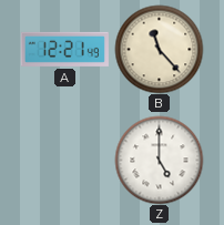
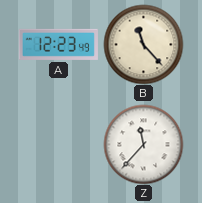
A: 12:21 -> 12:23
Z: 5:00 -> 11:37
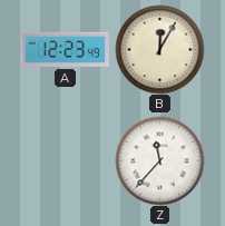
B: 11:23 -> 12:05
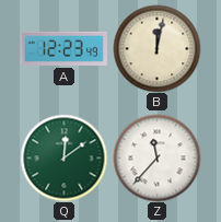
B: 12:05 -> 12:02
Q: none -> 12:09
